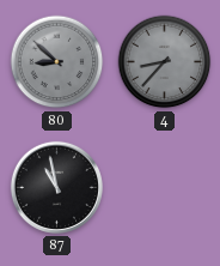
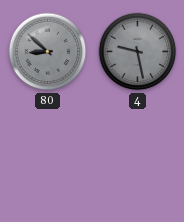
4: 8:37 -> 9:28
87: 10:58 -> none
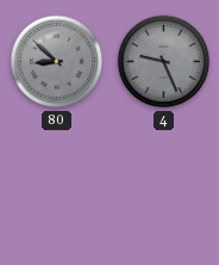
4: 9:28 -> 9:26
